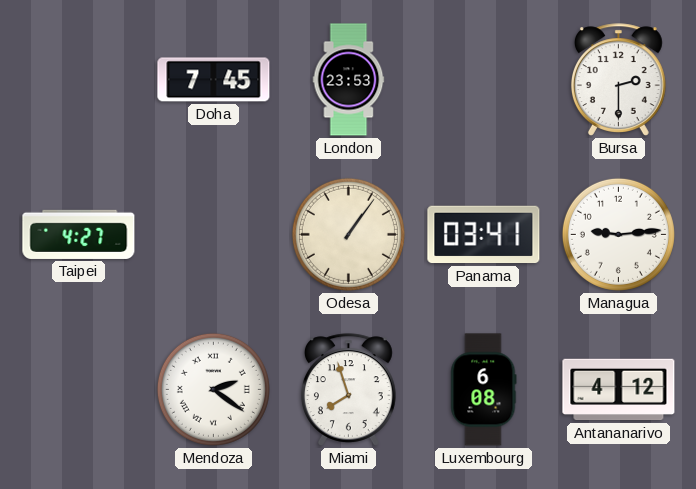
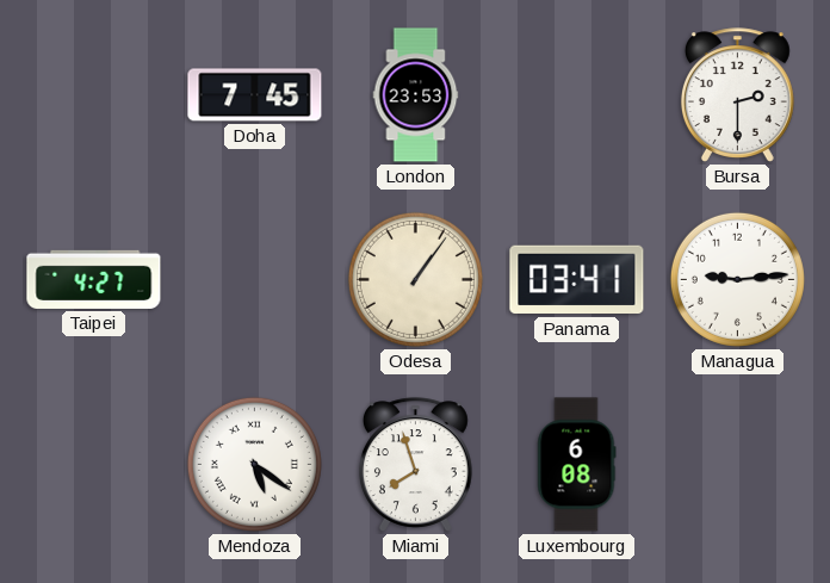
Mendoza: 2:21 -> 5:21
Antananarivo: 4:12 -> none
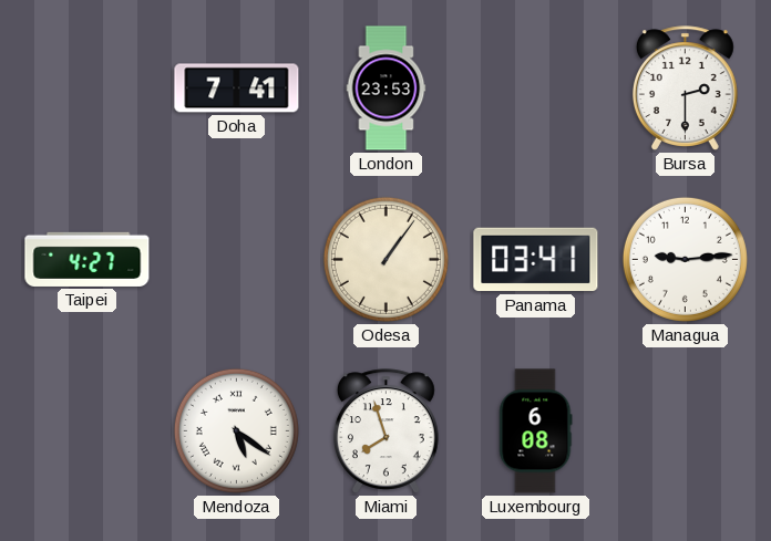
Doha: 7:45 -> 7:41
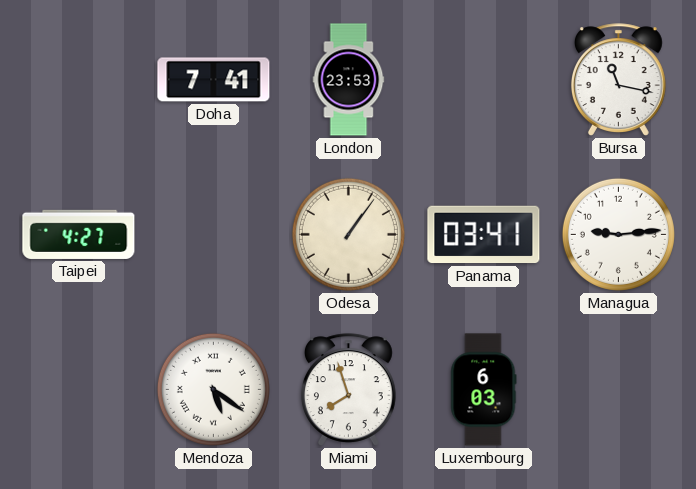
Bursa: 2:30 -> 11:17
Luxembourg: 6:08 -> 6:03
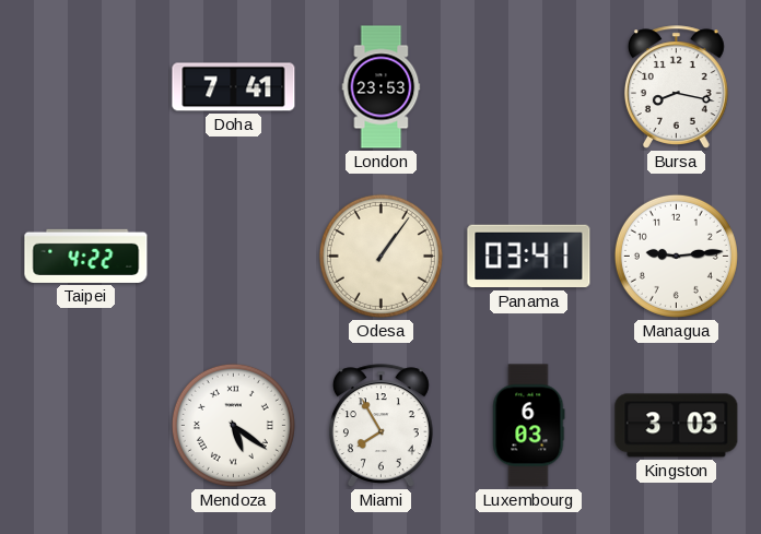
Bursa: 11:17 -> 8:17
Taipei: 4:27 -> 4:22
Miami: 7:57 -> 7:55
Kingston: none -> 3:03
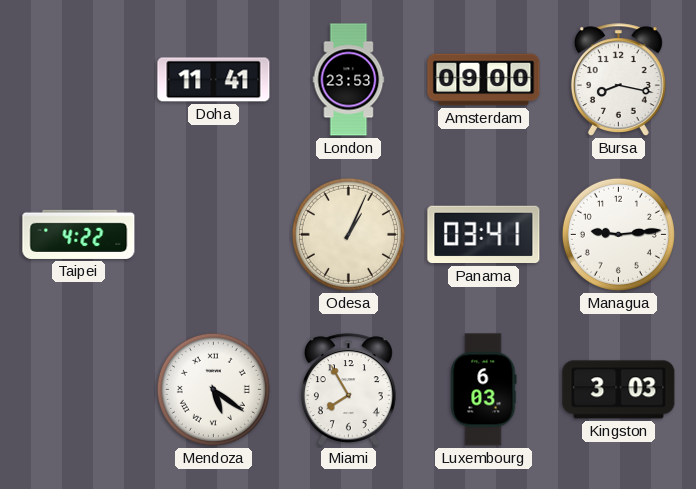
Doha: 7:41 -> 11:41
Amsterdam: none -> 09:00
Odesa: 1:06 -> 1:04
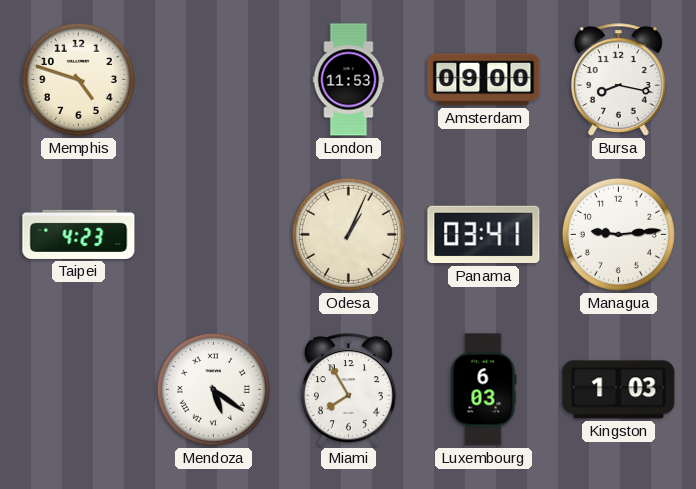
Memphis: none -> 4:48
Doha: 11:41 -> none
London: 23:53 -> 11:53
Taipei: 4:22 -> 4:23
Kingston: 3:03 -> 1:03
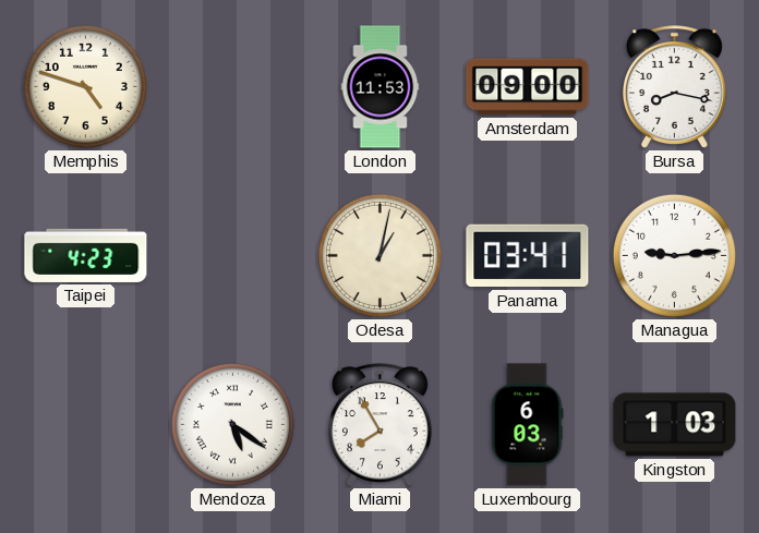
Odesa: 1:04 -> 1:02
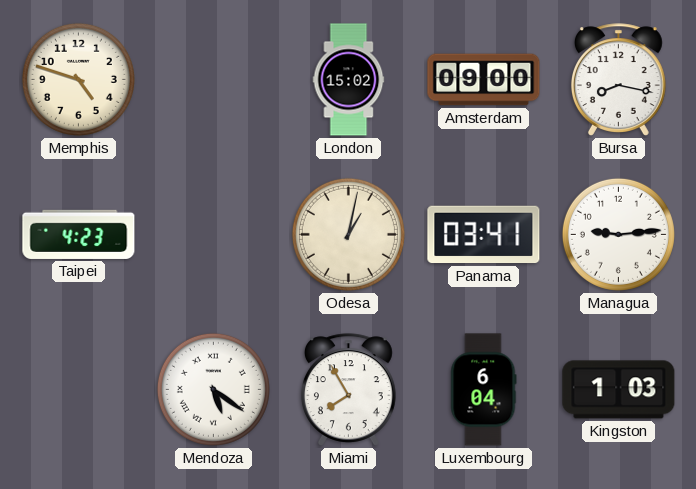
London: 11:53 -> 15:02
Luxembourg: 6:03 -> 6:04
